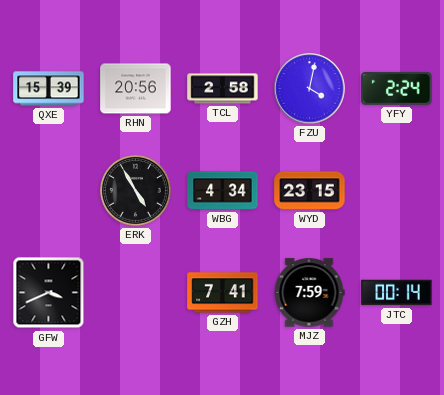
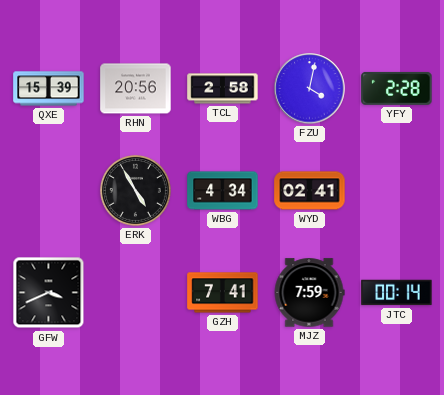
YFY: 2:24 -> 2:28
WYD: 23:15 -> 02:41
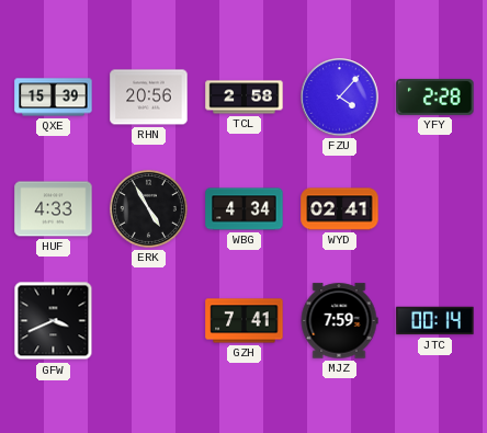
FZU: 4:02 -> 4:07
HUF: none -> 4:33
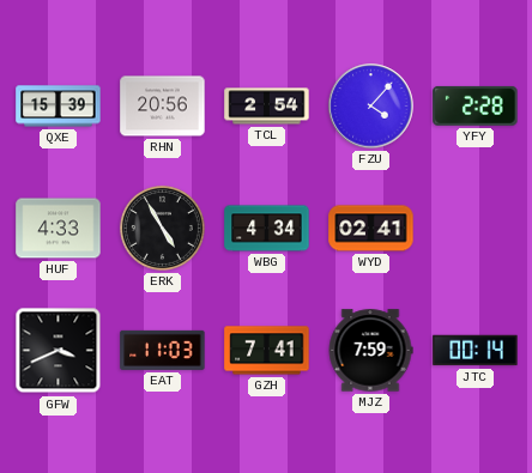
TCL: 2:58 -> 2:54
EAT: none -> 11:03
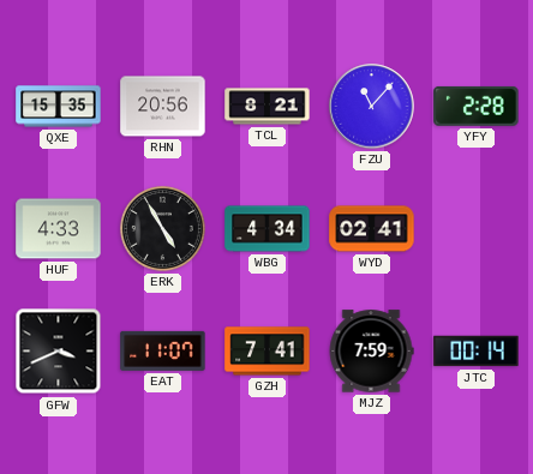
QXE: 15:39 -> 15:35
TCL: 2:54 -> 8:21
FZU: 4:07 -> 11:07
EAT: 11:03 -> 11:07
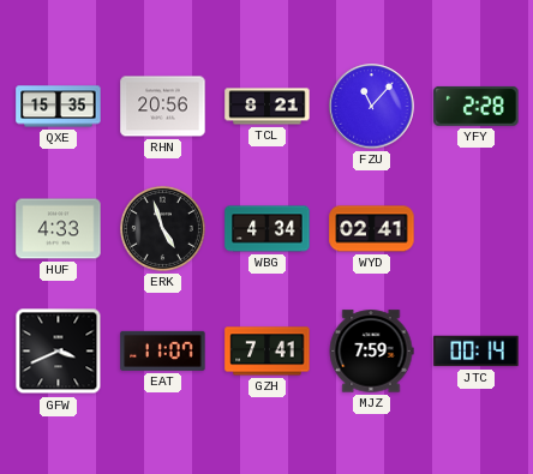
ERK: 4:55 -> 4:57
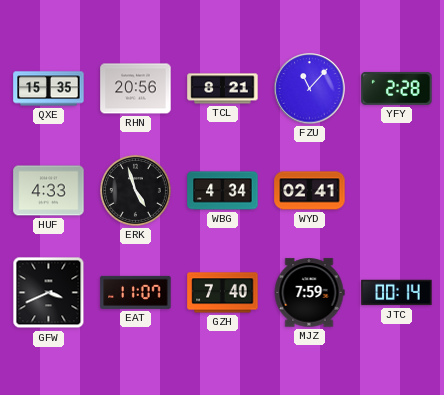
GZH: 7:41 -> 7:40
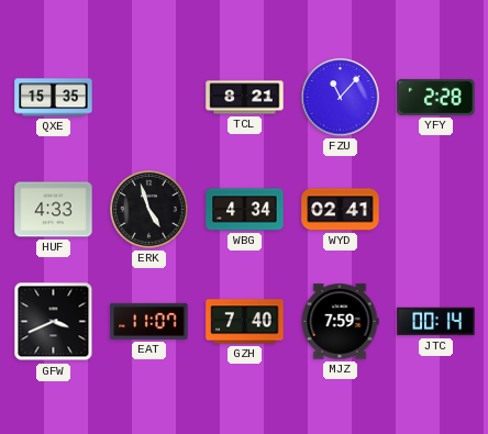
RHN: 20:56 -> none
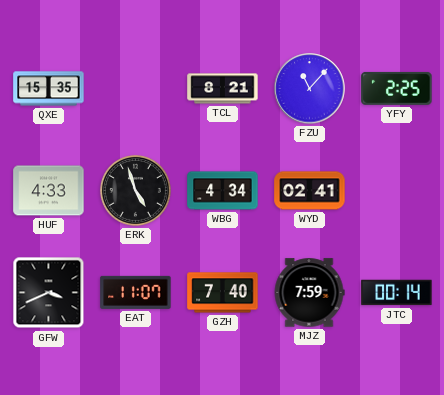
YFY: 2:28 -> 2:25
